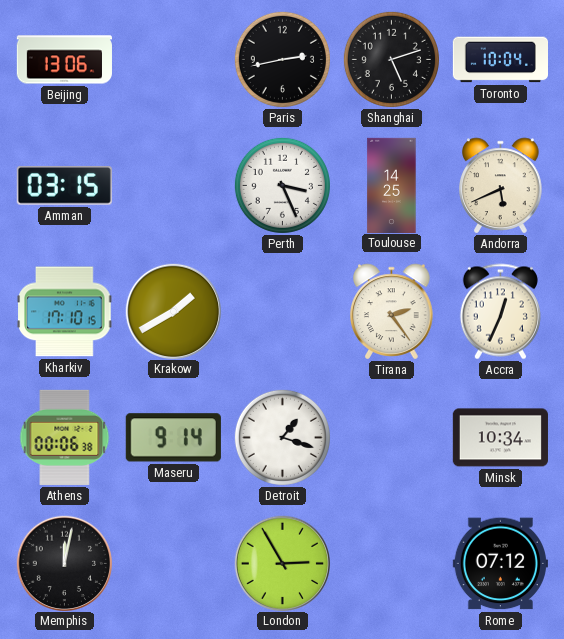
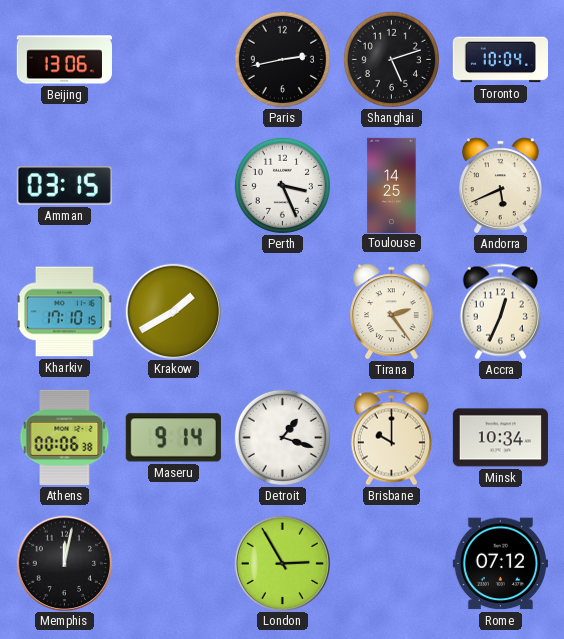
Brisbane: none -> 10:00
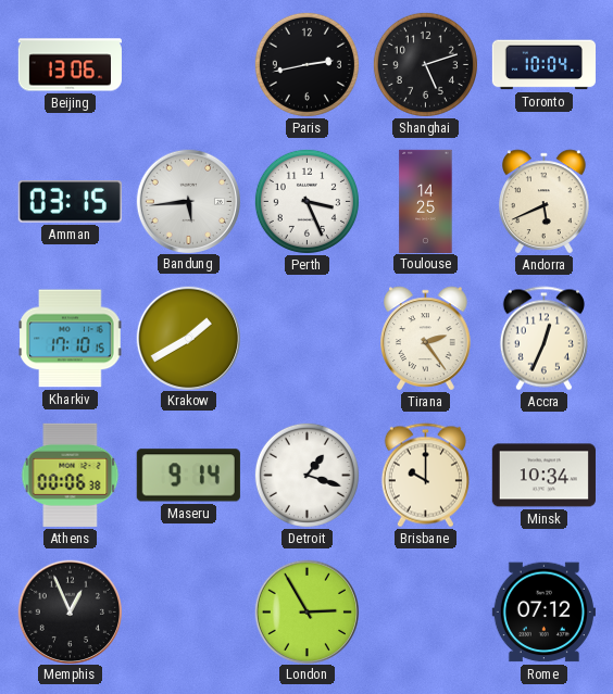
Bandung: none -> 5:44
Memphis: 12:02 -> 12:56
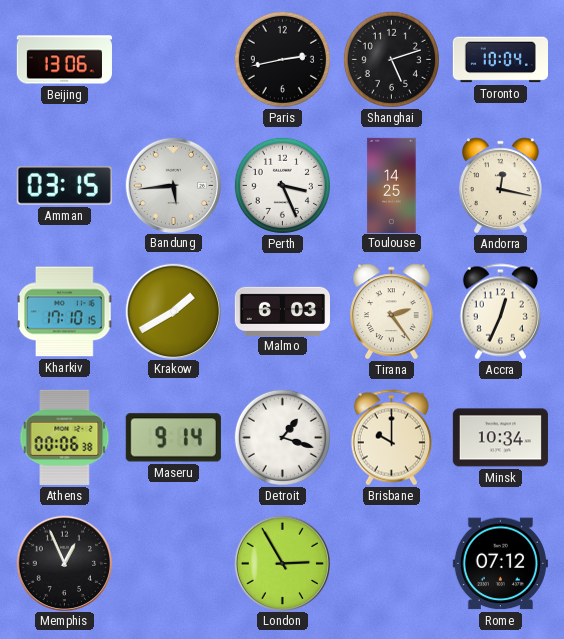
Andorra: 5:41 -> 12:17
Malmo: none -> 6:03
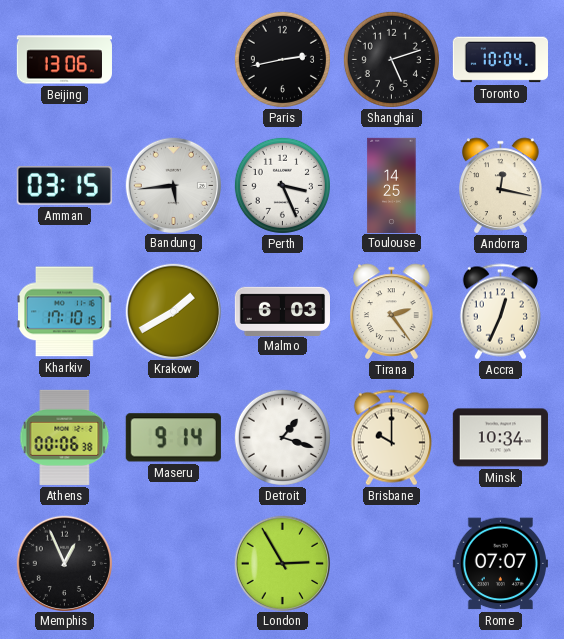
Rome: 07:12 -> 07:07
